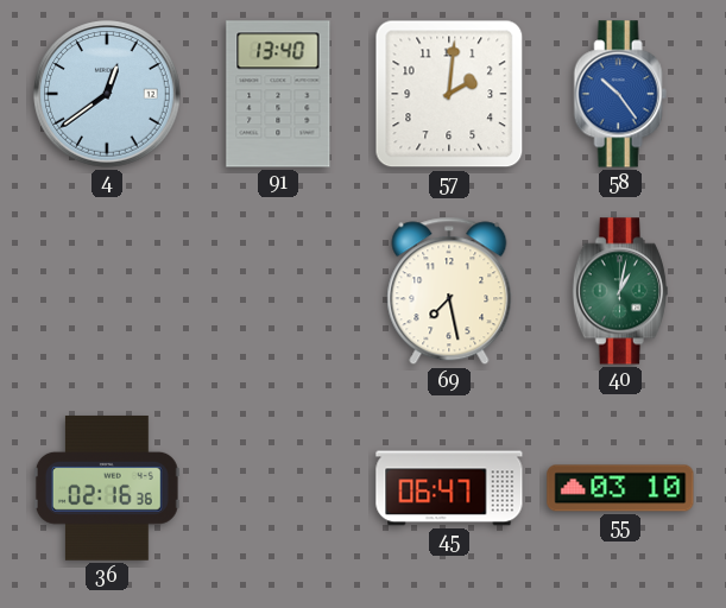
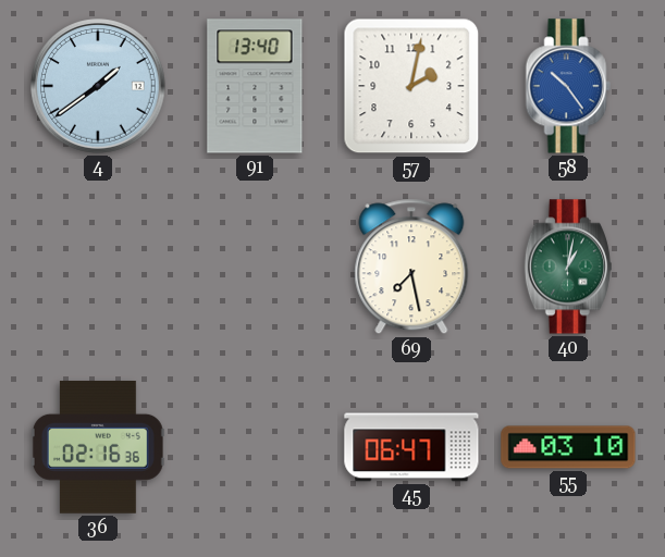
4: 12:39 -> 1:39
57: 2:01 -> 2:02
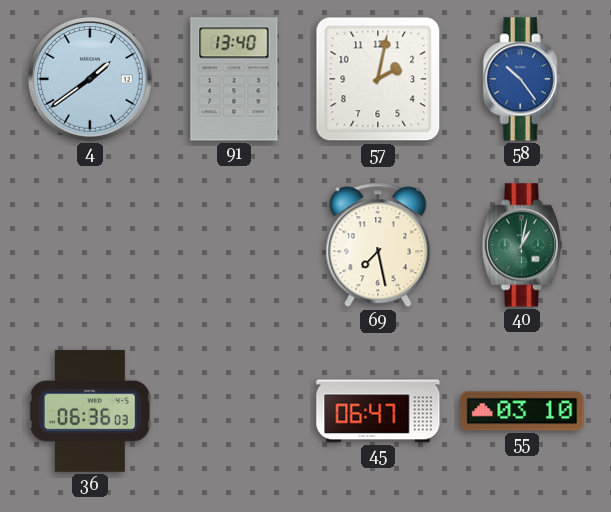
36: 02:16 -> 06:36
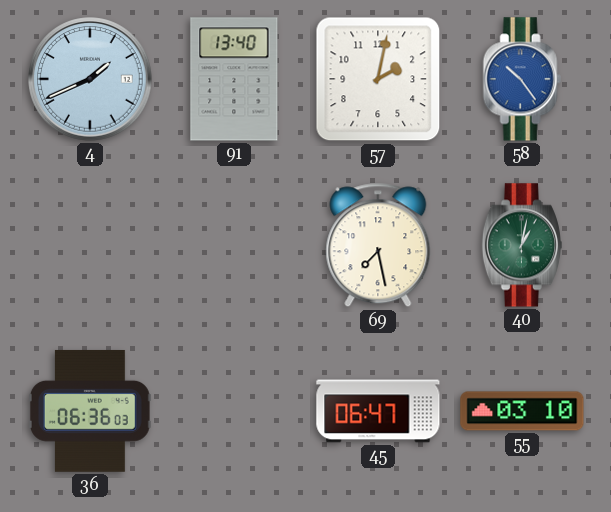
4: 1:39 -> 1:41
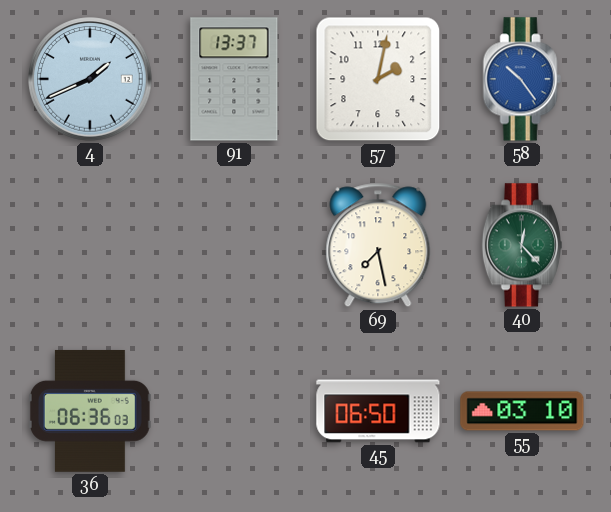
91: 13:40 -> 13:37
40: 1:02 -> 12:23
45: 06:47 -> 06:50
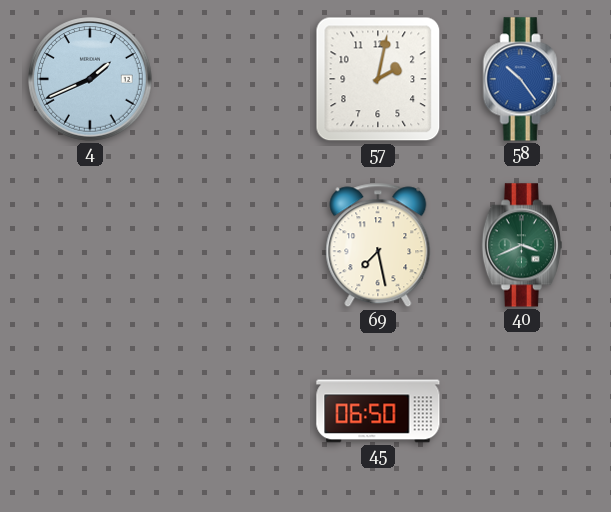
91: 13:37 -> none
40: 12:23 -> 3:41
36: 06:36 -> none
55: 03:10 -> none
